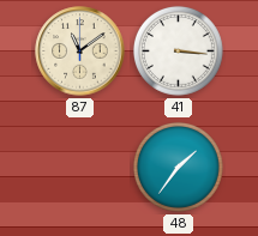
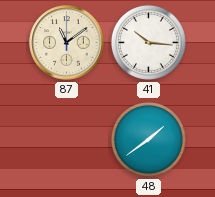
41: 3:16 -> 10:16
48: 1:36 -> 1:39
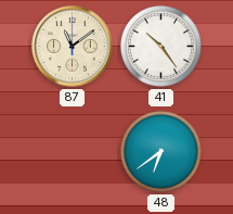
41: 10:16 -> 10:24
48: 1:39 -> 6:39
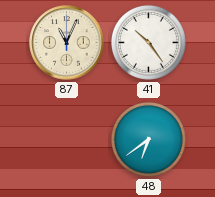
87: 11:09 -> 11:04
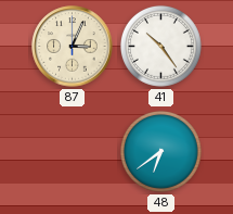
87: 11:04 -> 3:04
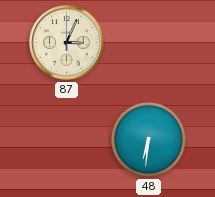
41: 10:24 -> none
48: 6:39 -> 6:31
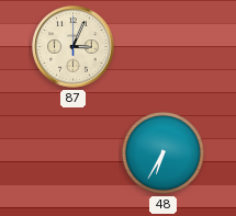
48: 6:31 -> 6:35
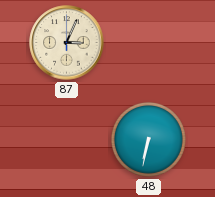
48: 6:35 -> 6:32
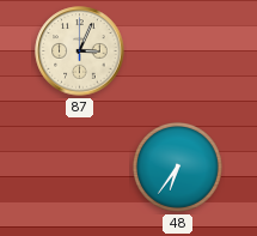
48: 6:32 -> 6:36
